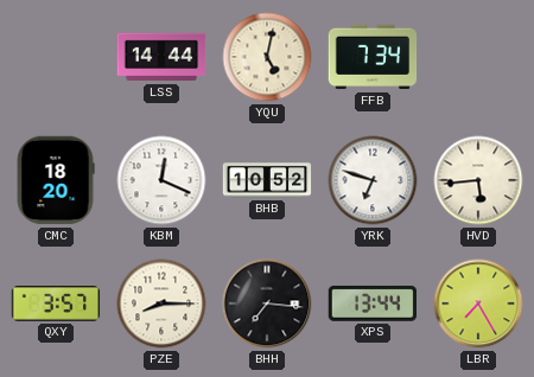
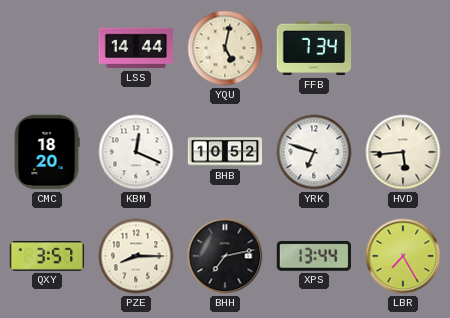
BHH: 7:16 -> 7:13
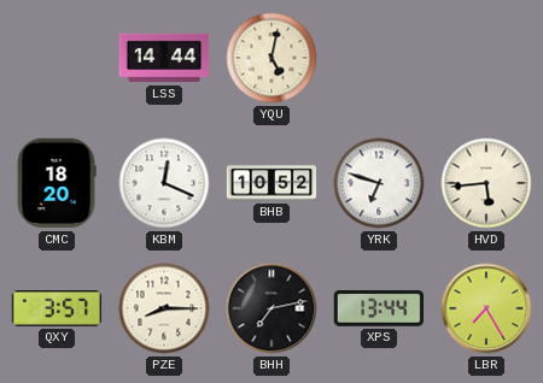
FFB: 7:34 -> none
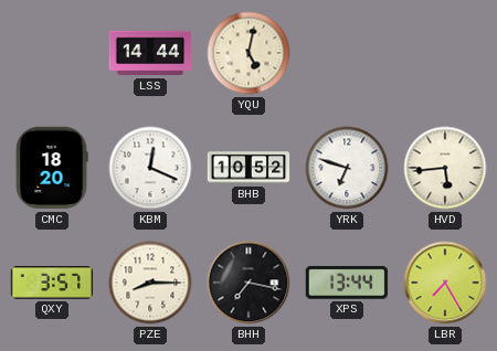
BHH: 7:13 -> 7:17
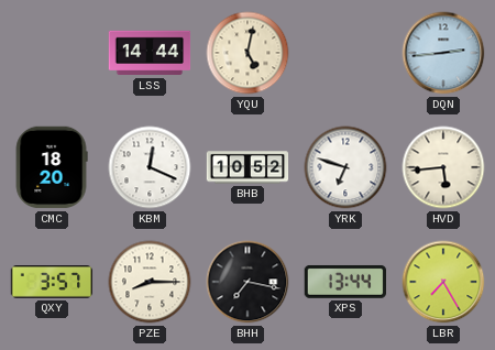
DQN: none -> 2:44
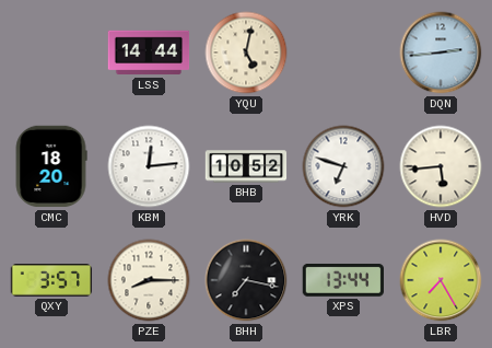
KBM: 12:19 -> 12:14
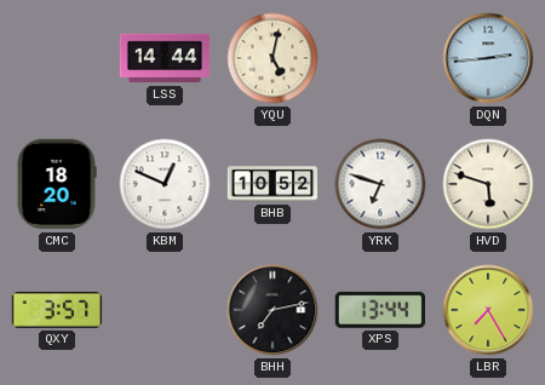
KBM: 12:14 -> 12:49
HVD: 5:44 -> 5:48
PZE: 8:15 -> none
BHH: 7:17 -> 7:13
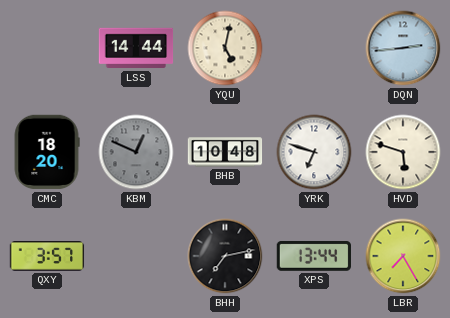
KBM dial: white -> grey
BHB: 10:52 -> 10:48
